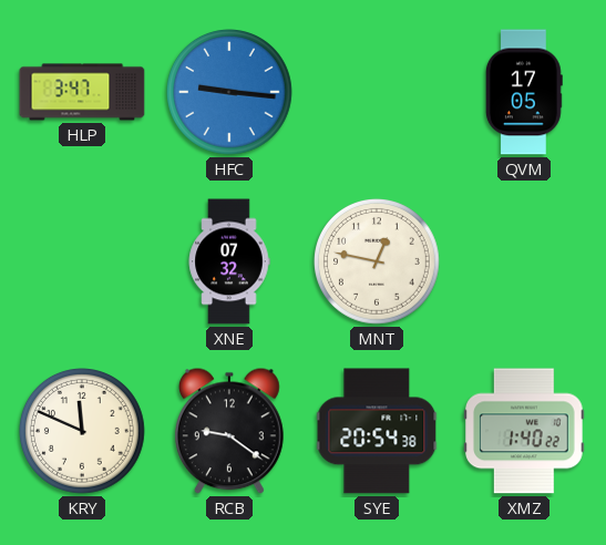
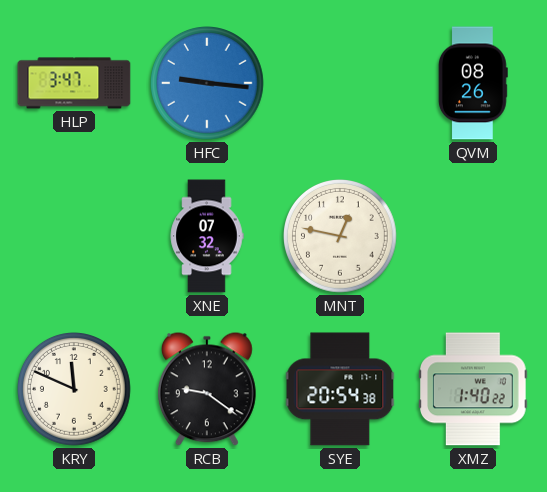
QVM: 17:05 -> 08:26
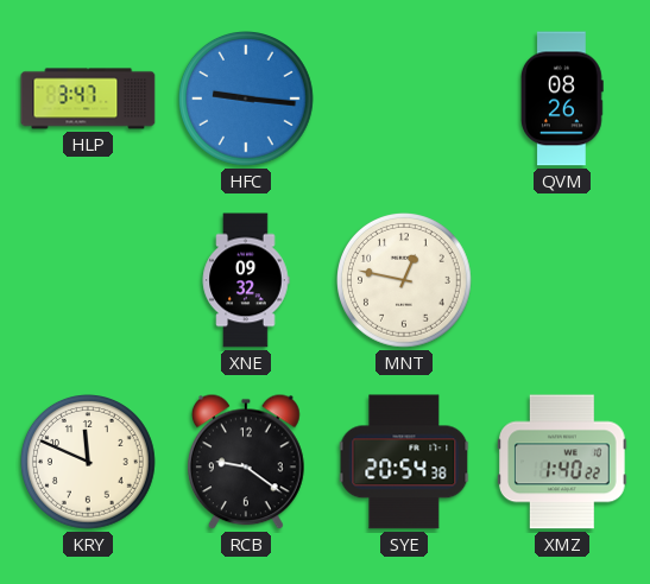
XNE: 07:32 -> 09:32
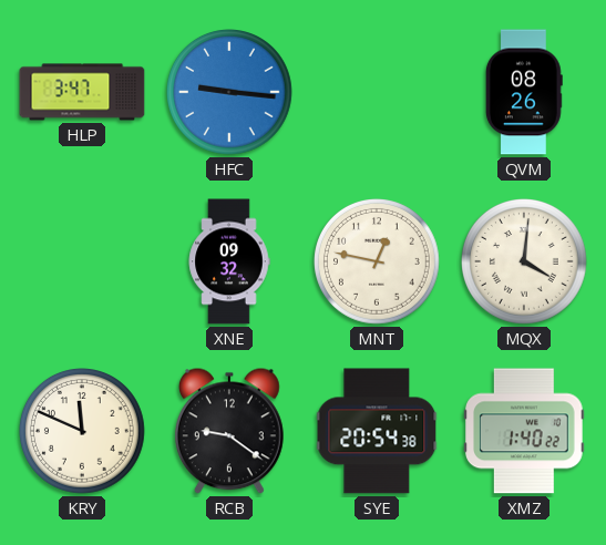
MQX: none -> 4:01
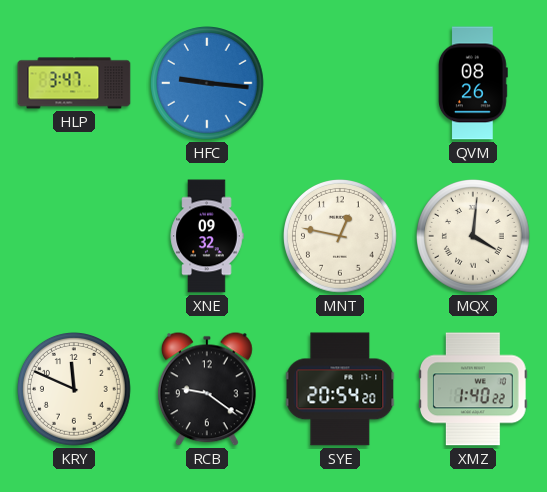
SYE: 20:54:38 -> 20:54:20
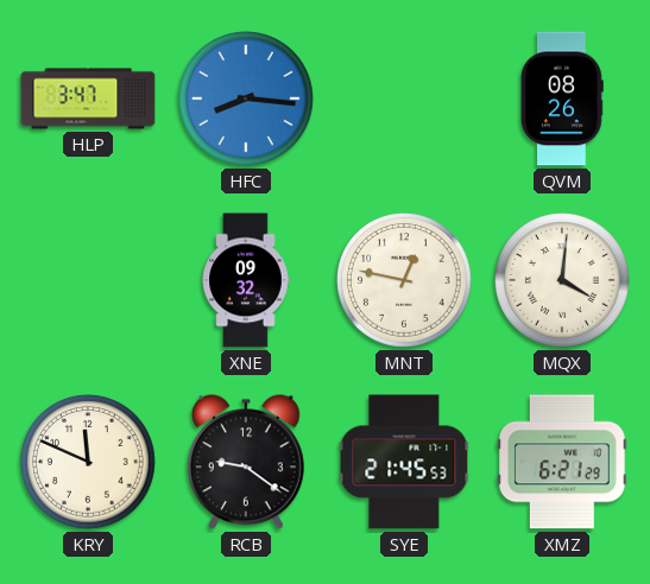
HFC: 9:16 -> 8:16
SYE: 20:54 -> 21:45
XMZ: 1:40 -> 6:21
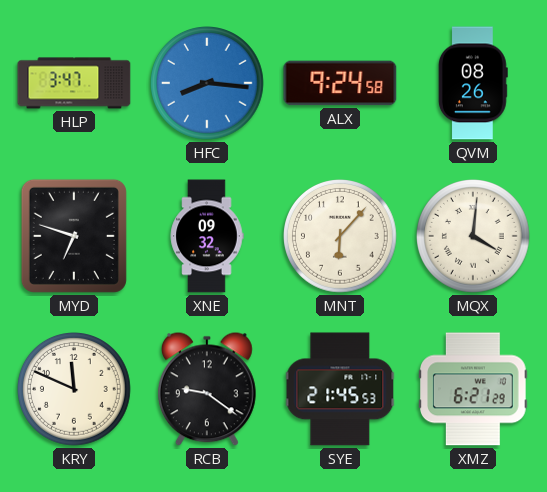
ALX: none -> 9:24
MYD: none -> 6:48
MNT: 12:47 -> 6:07
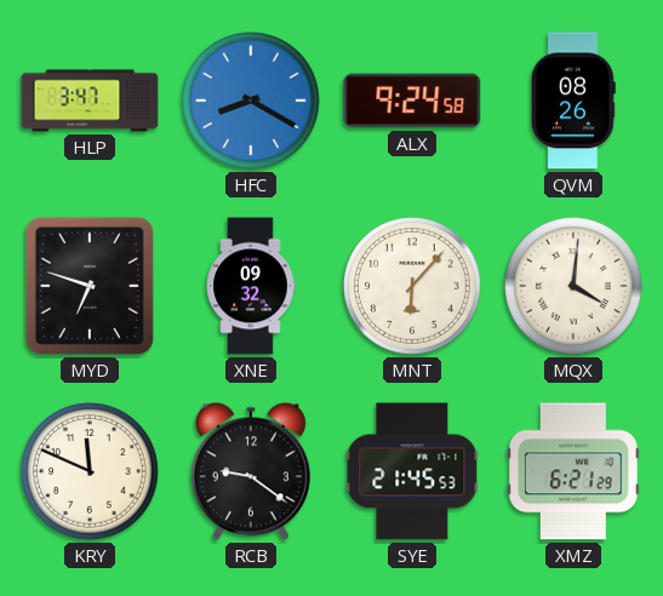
HFC: 8:16 -> 8:20
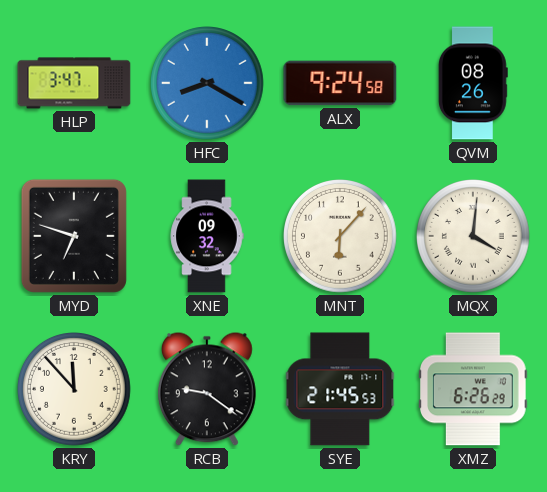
KRY: 11:49 -> 11:53
XMZ: 6:21 -> 6:26
